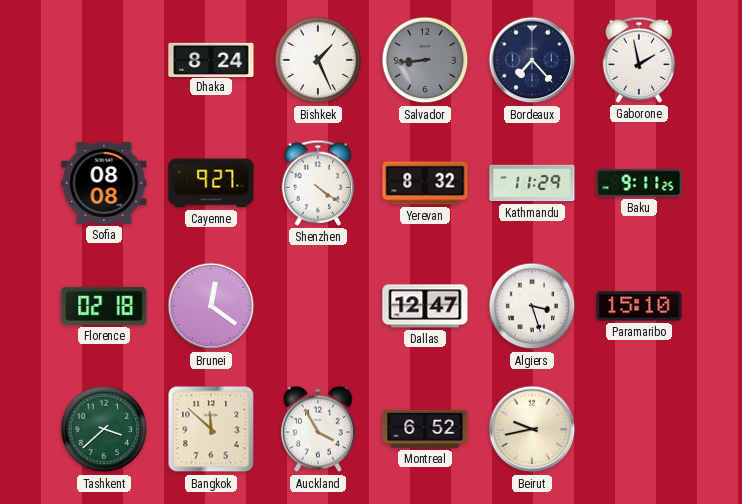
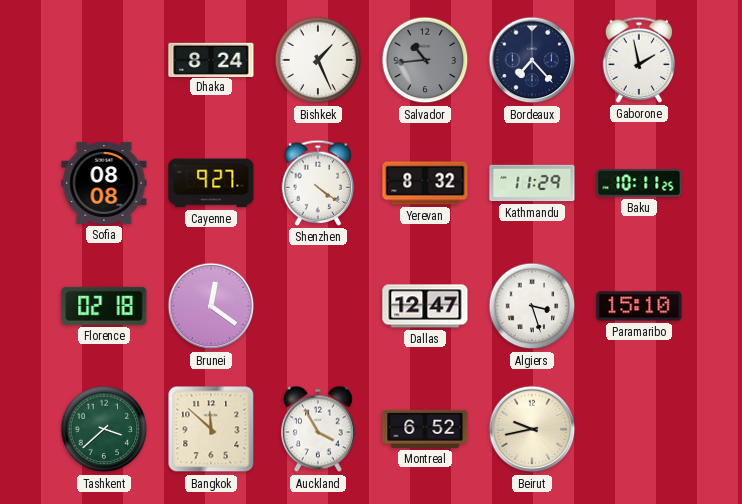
Salvador: 8:44 -> 10:44
Baku: 9:11 -> 10:11
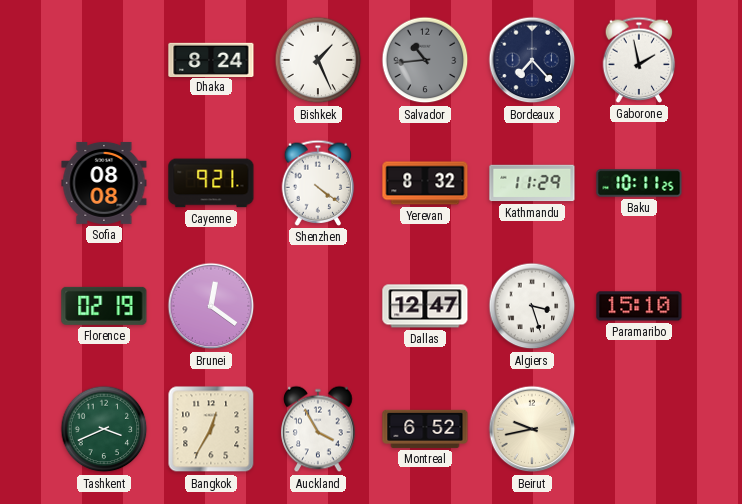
Cayenne: 9:27 -> 9:21
Florence: 02:18 -> 02:19
Tashkent: 3:38 -> 3:41
Bangkok: 11:52 -> 12:35
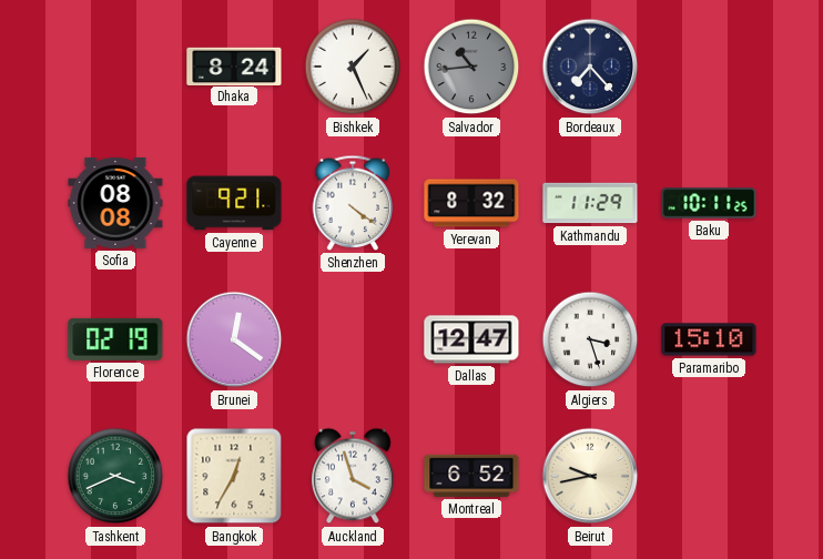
Gaborone: 1:58 -> none
Auckland: 3:55 -> 3:57
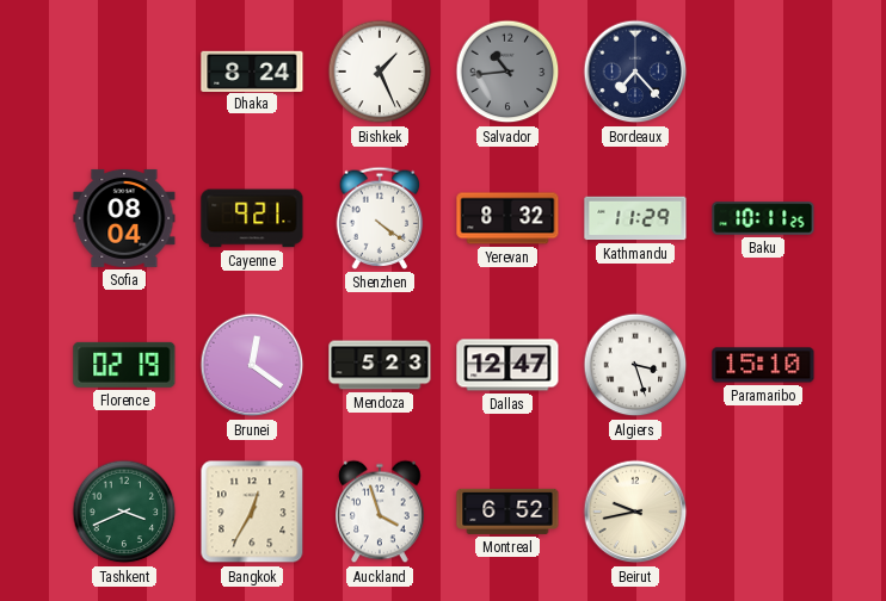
Sofia: 08:08 -> 08:04
Mendoza: none -> 5:23
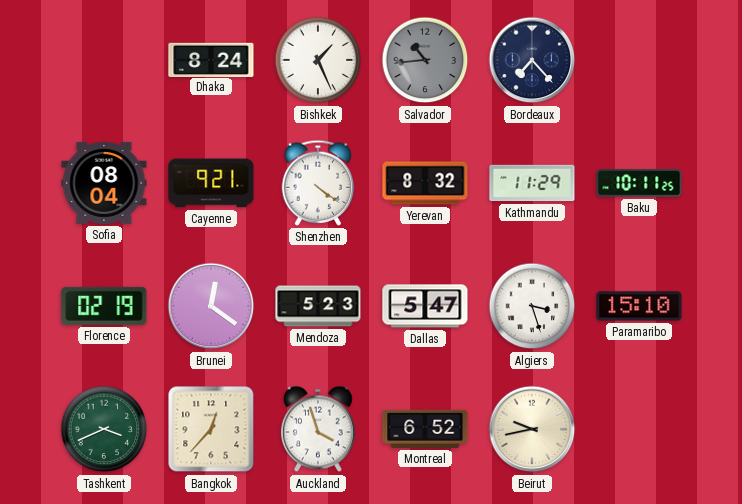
Dallas: 12:47 -> 5:47
Bangkok: 12:35 -> 12:37
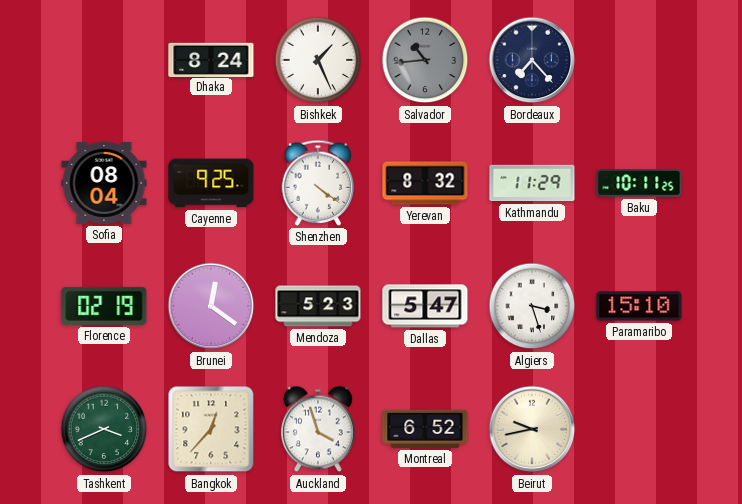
Cayenne: 9:21 -> 9:25
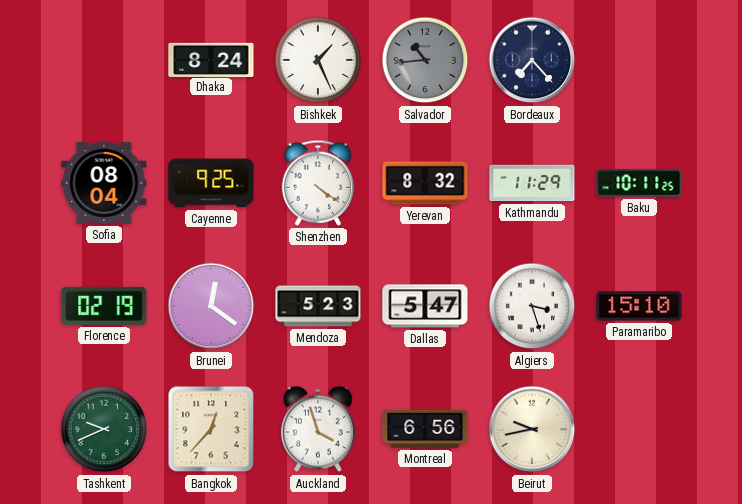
Tashkent: 3:41 -> 9:41
Montreal: 6:52 -> 6:56
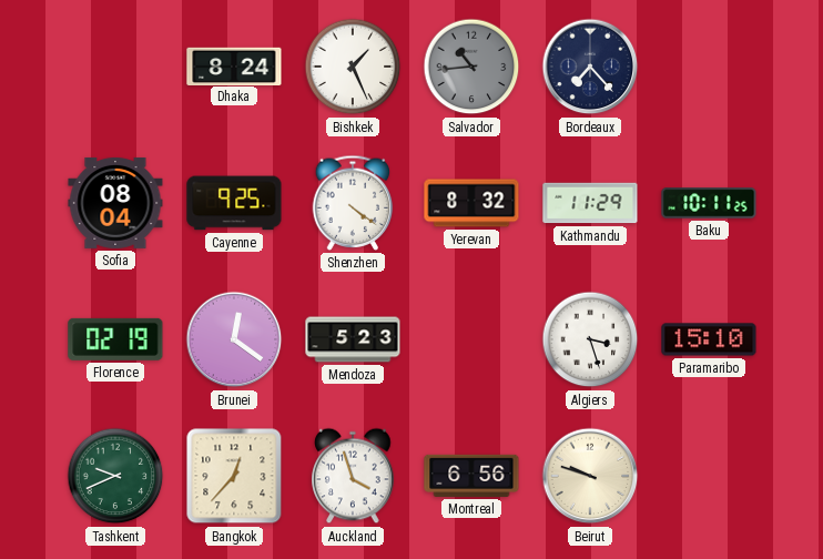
Dallas: 5:47 -> none
Beirut: 9:43 -> 9:48
